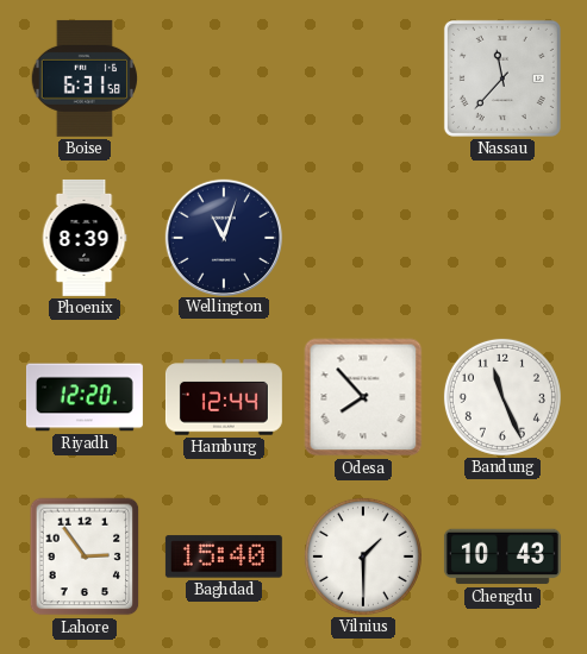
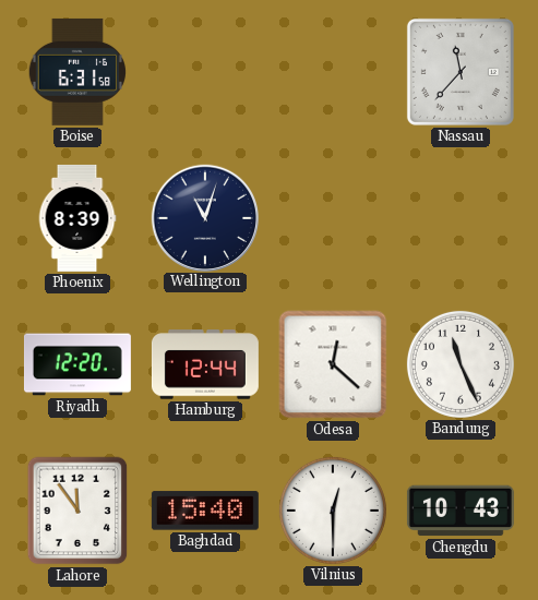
Odesa: 7:53 -> 12:22
Lahore: 2:54 -> 11:54
Vilnius: 1:30 -> 12:30
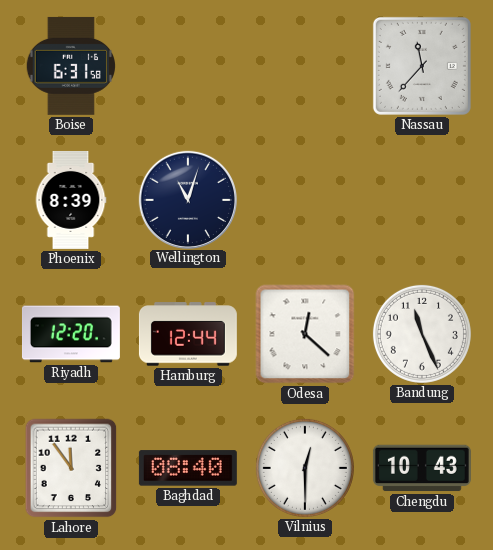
Baghdad: 15:40 -> 08:40
